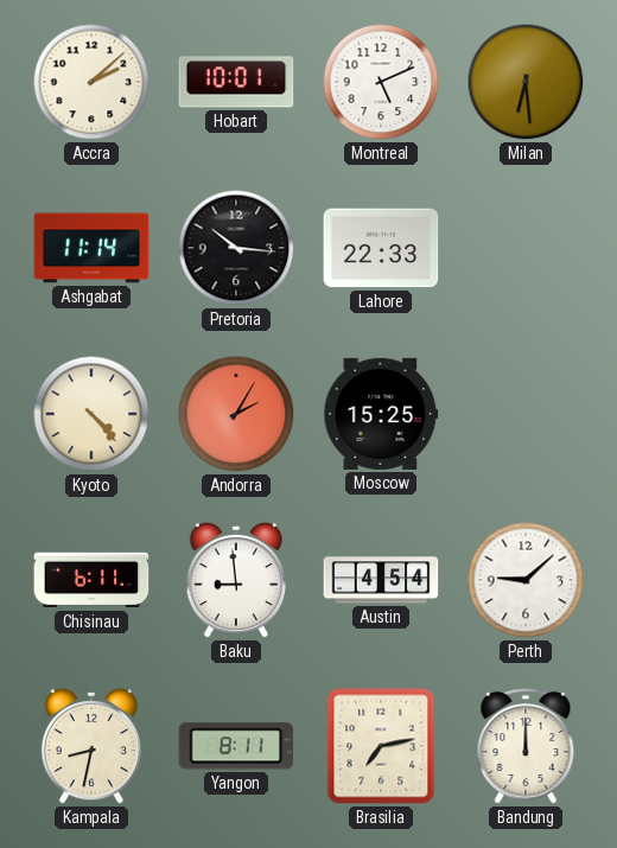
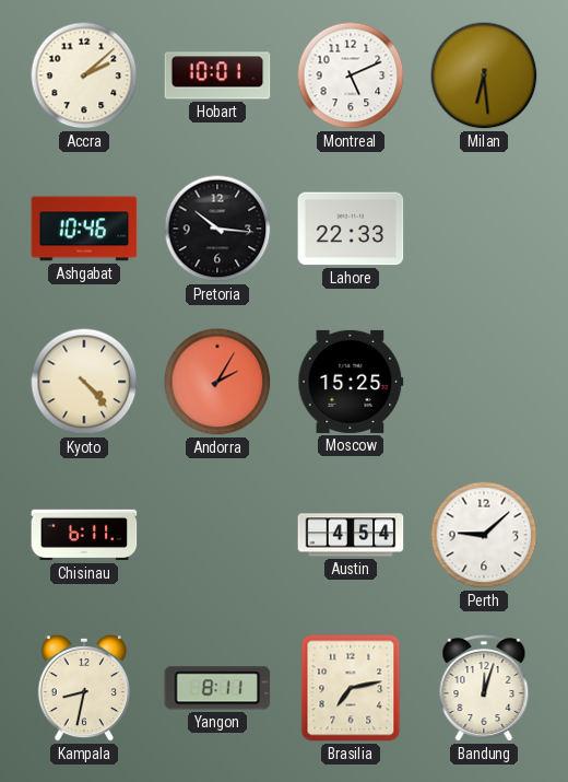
Ashgabat: 11:14 -> 10:46
Baku: 8:59 -> none
Bandung: 12:00 -> 12:03
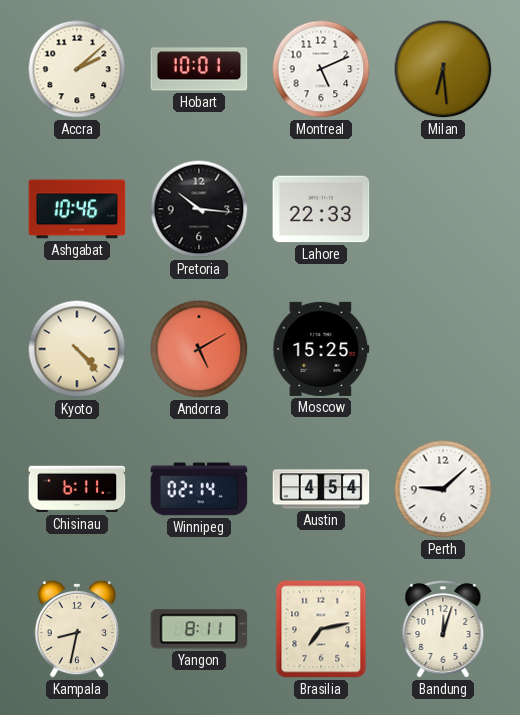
Andorra: 2:05 -> 5:10
Winnipeg: none -> 02:14
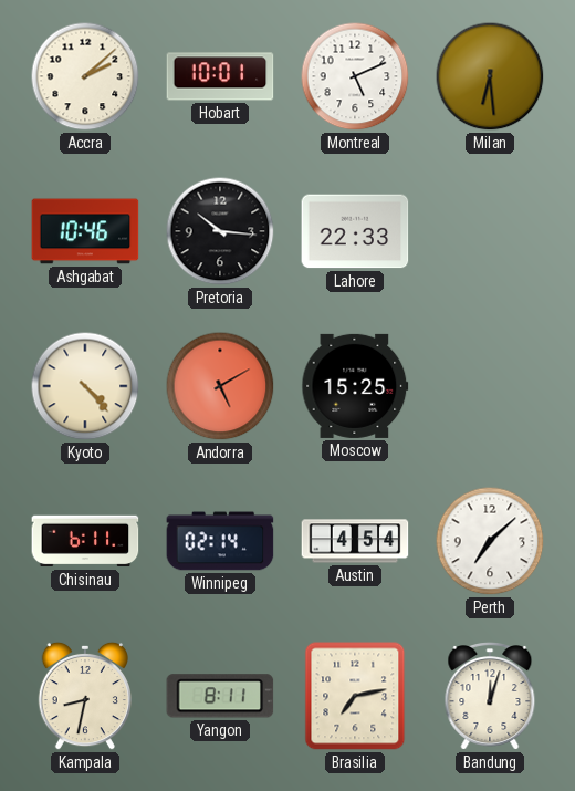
Perth: 9:08 -> 7:08
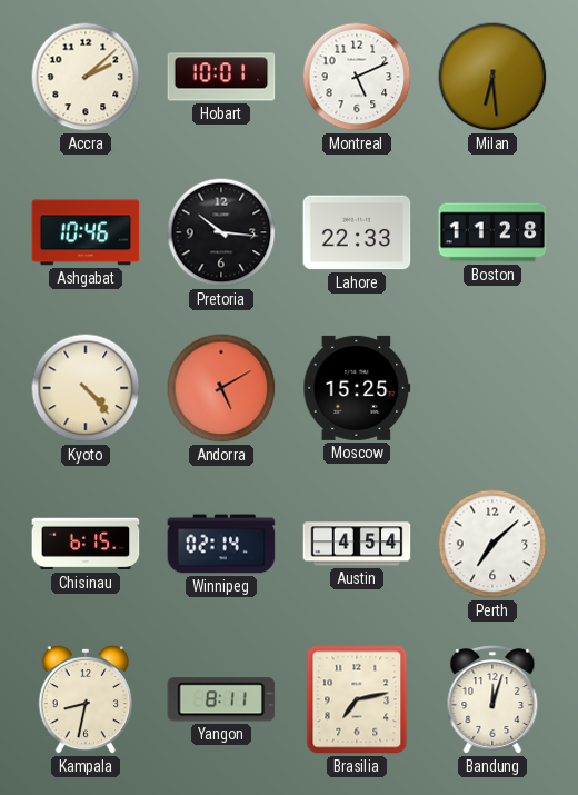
Boston: none -> 11:28
Chisinau: 6:11 -> 6:15
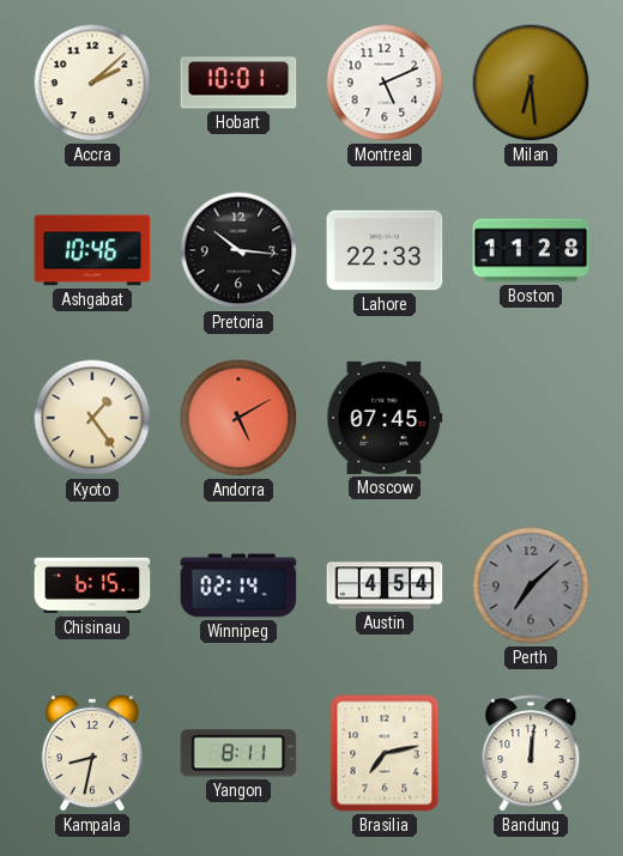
Kyoto: 4:23 -> 1:24
Moscow: 15:25 -> 07:45
Perth dial: white -> grey
Bandung: 12:03 -> 12:01
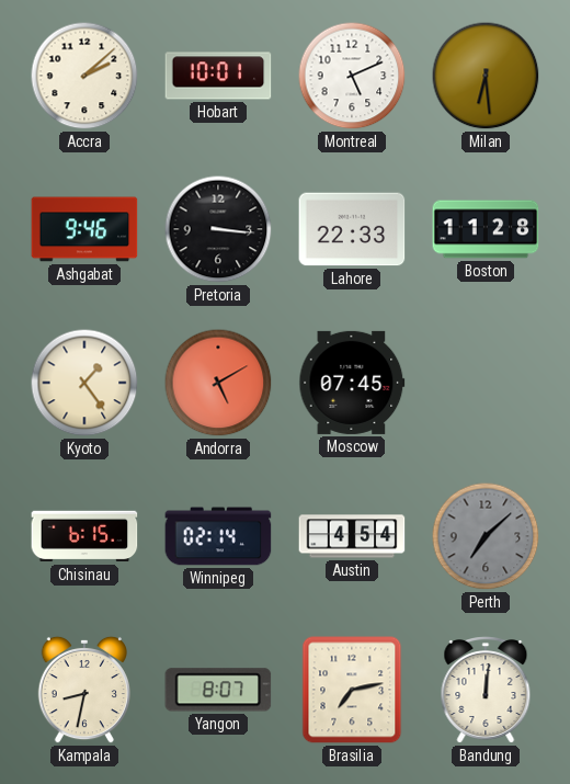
Ashgabat: 10:46 -> 9:46
Pretoria: 10:16 -> 3:16
Yangon: 8:11 -> 8:07
